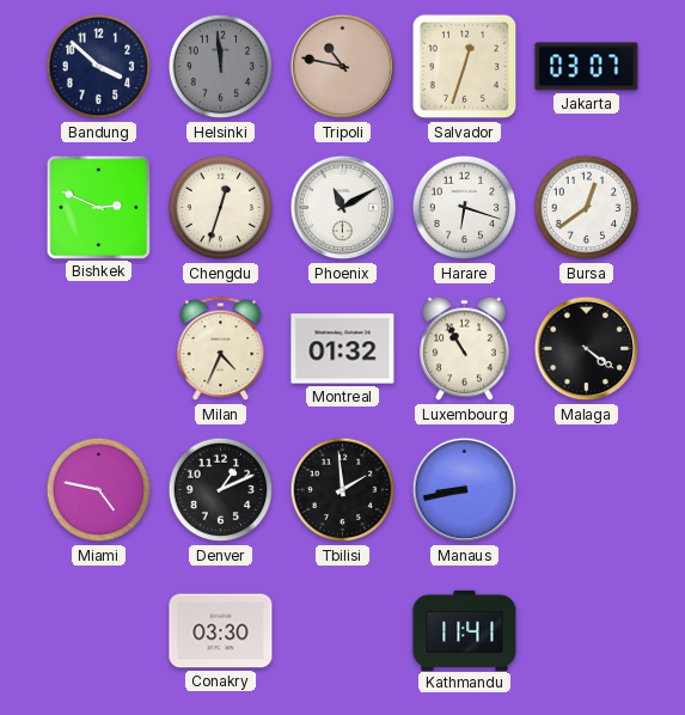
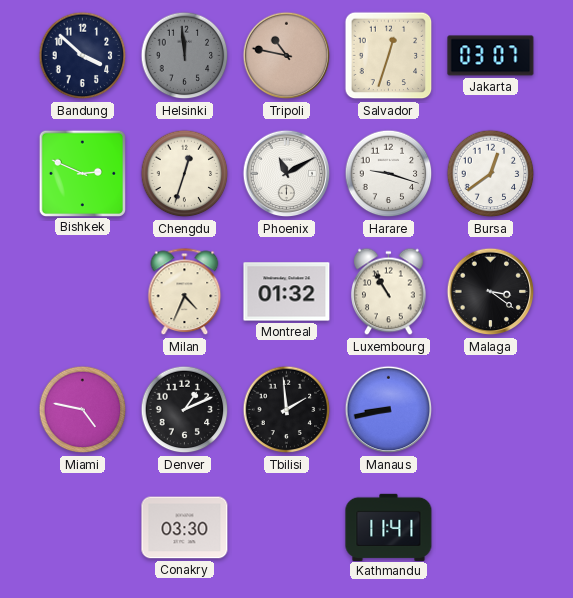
Harare: 6:18 -> 9:18
Malaga: 4:21 -> 3:21
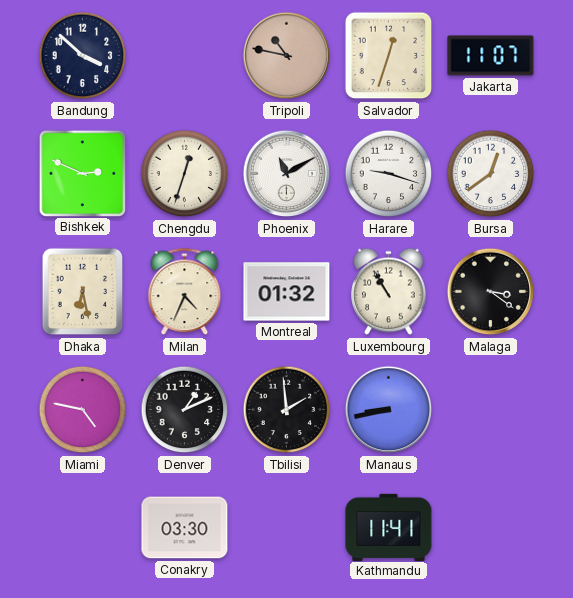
Helsinki: 11:59 -> none
Jakarta: 03:07 -> 11:07
Dhaka: none -> 6:28
